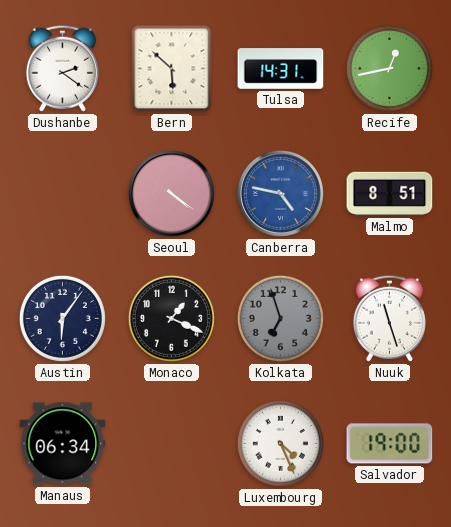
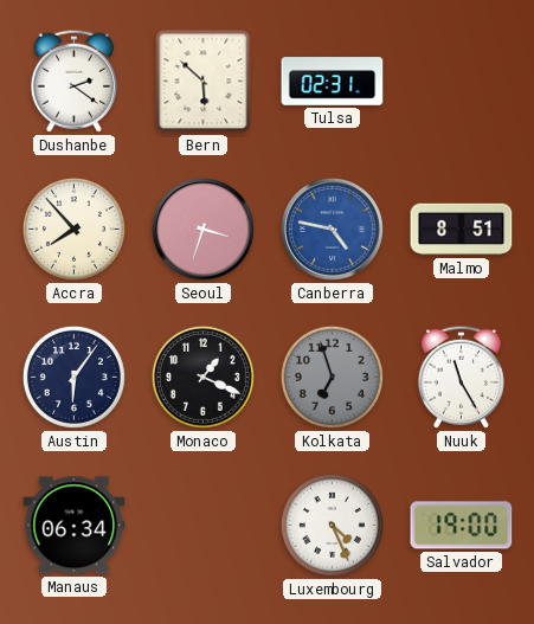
Tulsa: 14:31 -> 02:31
Recife: 12:43 -> none
Accra: none -> 7:53
Seoul: 4:21 -> 3:33
Nuuk: 11:27 -> 11:25
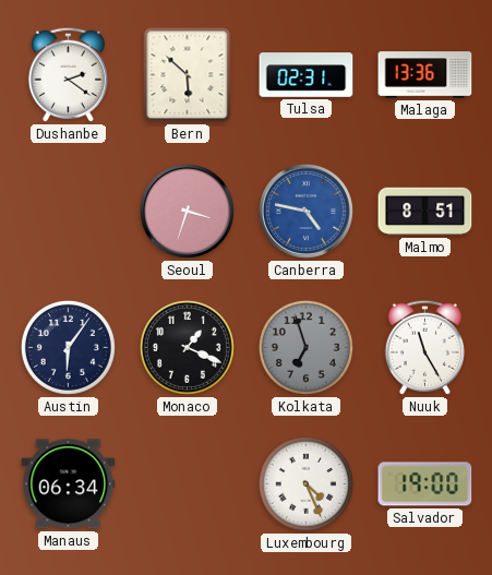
Malaga: none -> 13:36
Accra: 7:53 -> none
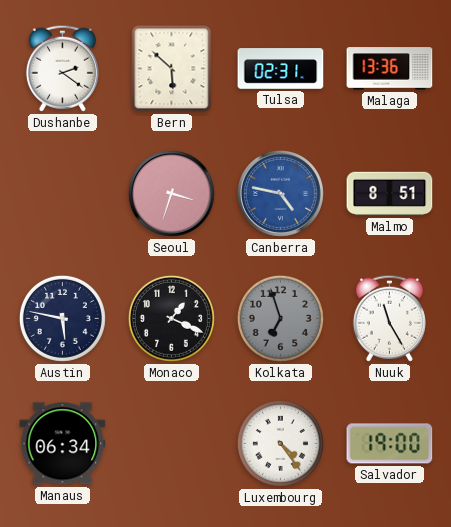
Austin: 6:06 -> 5:47
Luxembourg: 4:26 -> 4:24
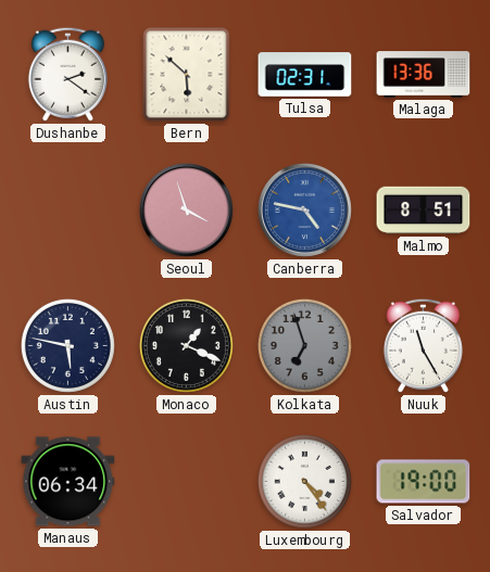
Seoul: 3:33 -> 3:57
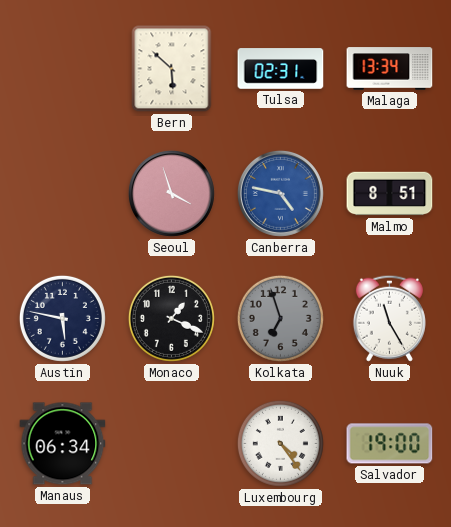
Dushanbe: 2:21 -> none
Malaga: 13:36 -> 13:34
